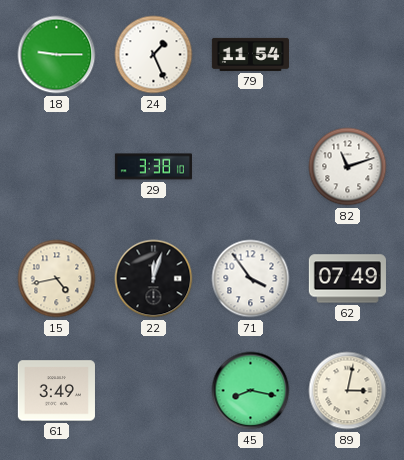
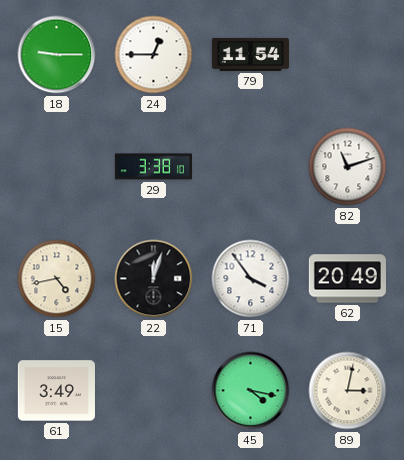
24: 1:26 -> 12:45
62: 07:49 -> 20:49
45: 8:17 -> 4:17
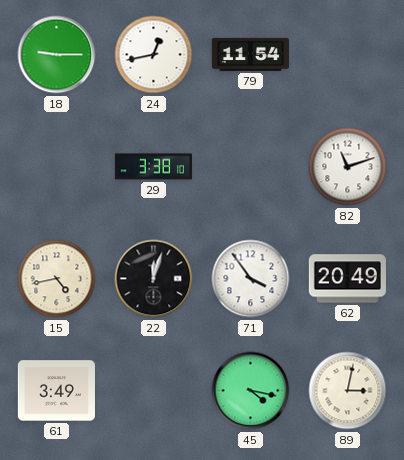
24: 12:45 -> 12:43
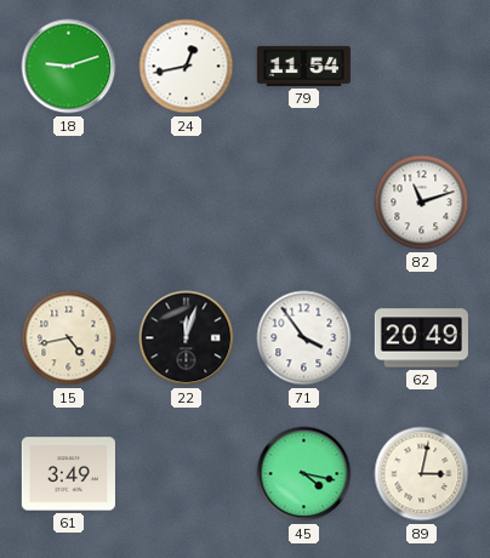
18: 9:15 -> 9:12
29: 3:38 -> none
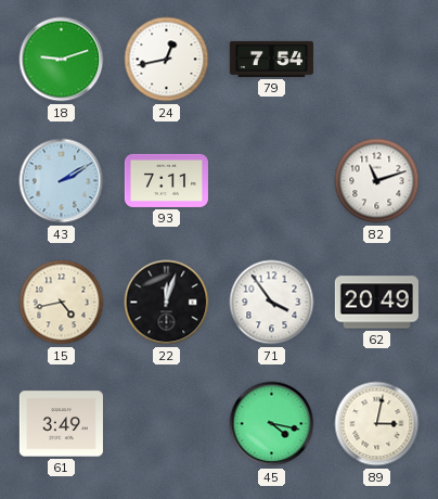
79: 11:54 -> 7:54
43: none -> 2:10
93: none -> 7:11
